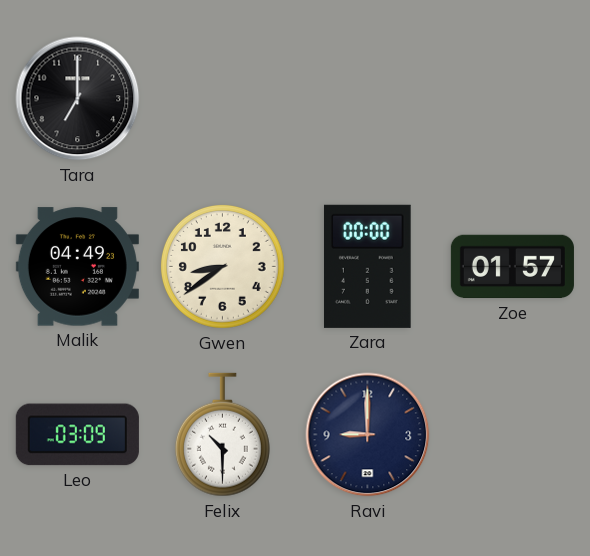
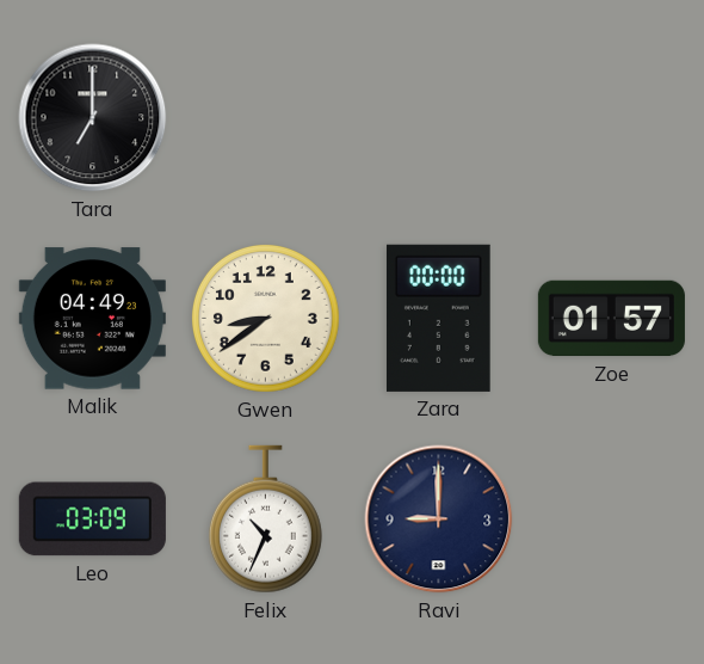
Felix: 10:30 -> 10:34
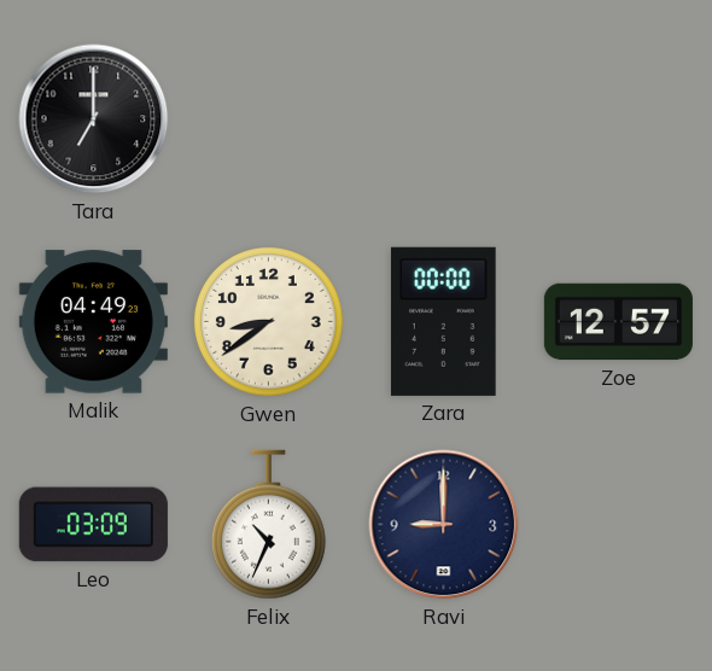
Zoe: 01:57 -> 12:57
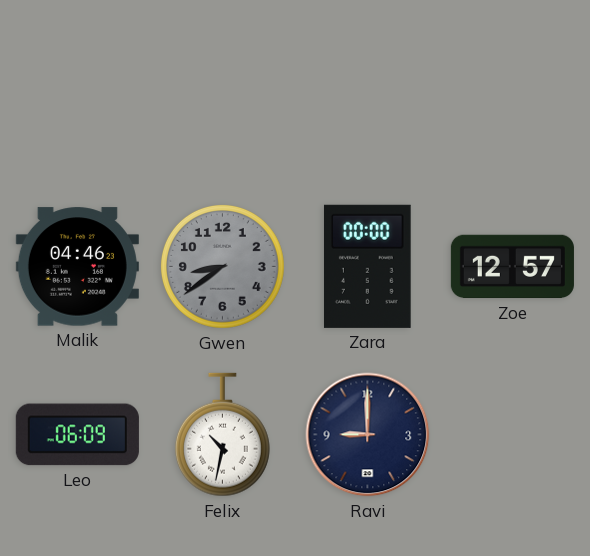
Tara: 7:00 -> none
Malik: 04:49 -> 04:46
Gwen dial: cream -> grey
Leo: 03:09 -> 06:09
Felix: 10:34 -> 10:32
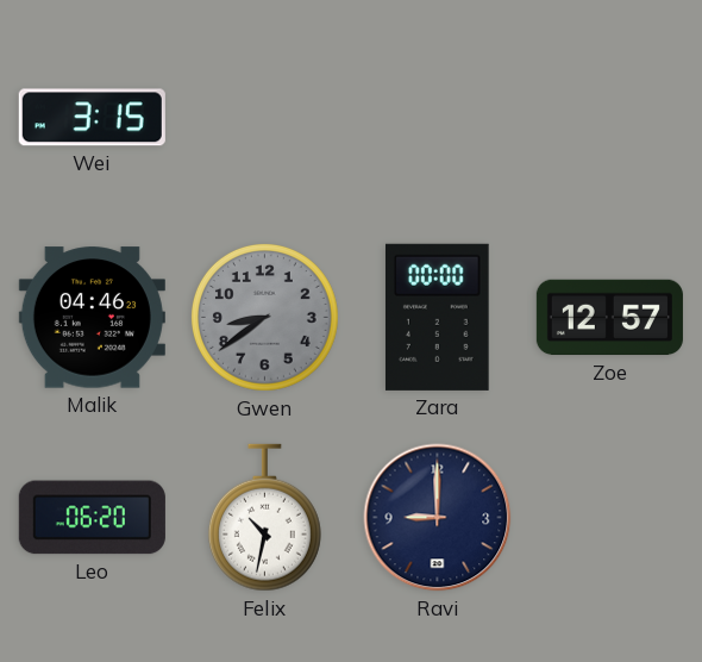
Wei: none -> 3:15
Leo: 06:09 -> 06:20
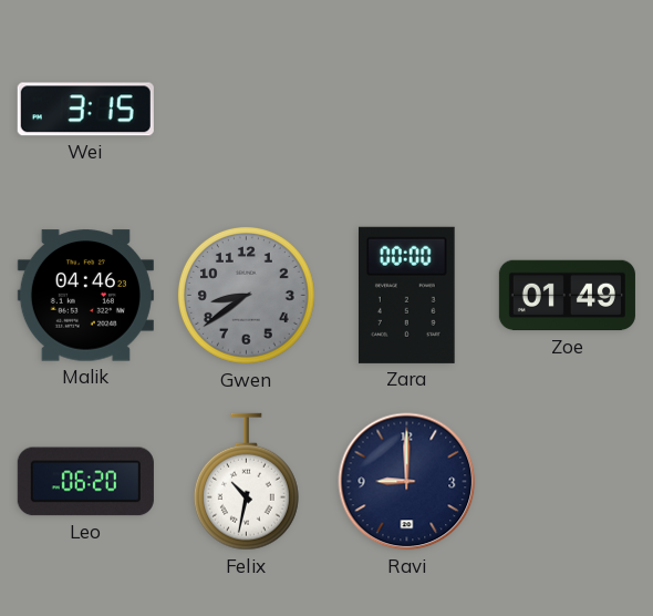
Zoe: 12:57 -> 01:49
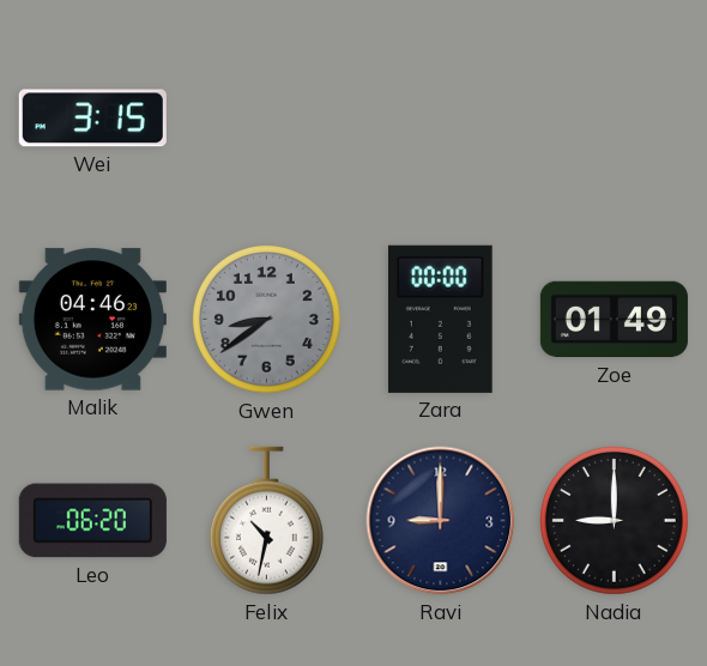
Nadia: none -> 9:00
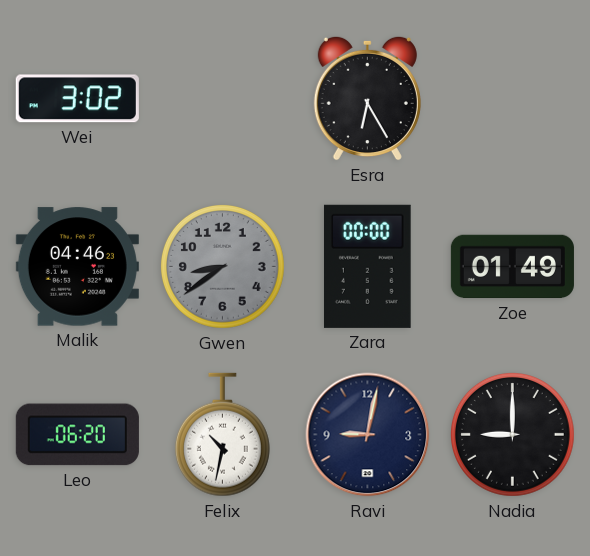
Wei: 3:15 -> 3:02
Esra: none -> 6:25
Ravi: 9:00 -> 9:02
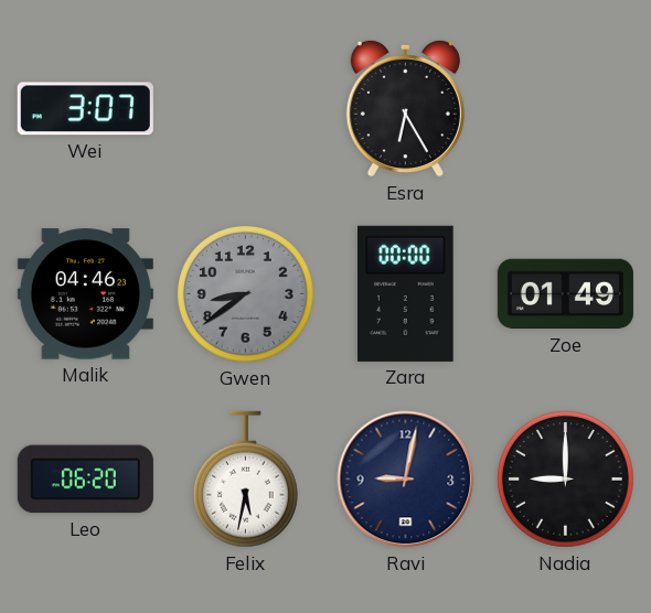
Wei: 3:02 -> 3:07
Felix: 10:32 -> 5:32
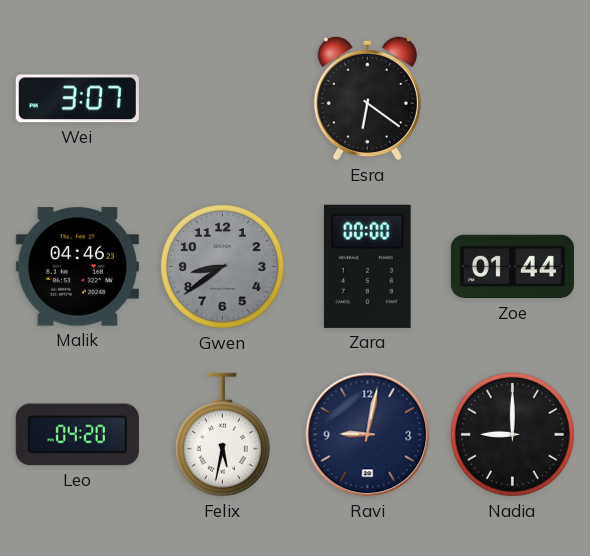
Esra: 6:25 -> 6:21
Zoe: 01:49 -> 01:44
Leo: 06:20 -> 04:20
